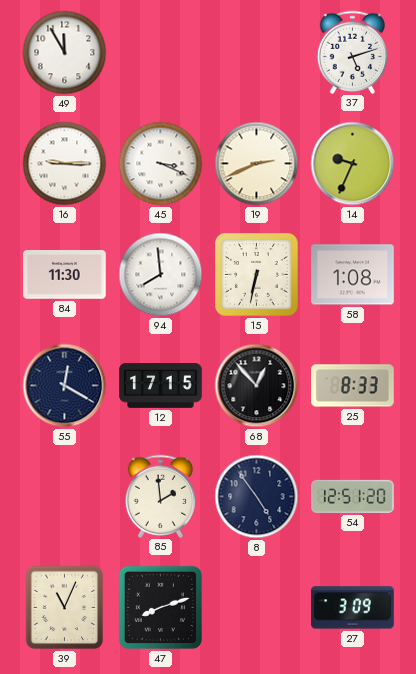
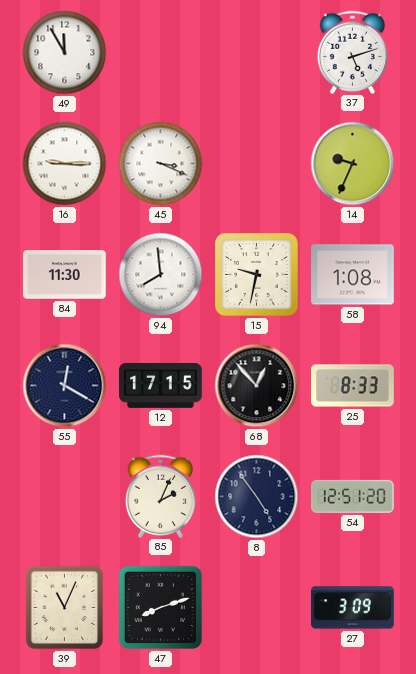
19: 2:41 -> none
15: 6:32 -> 9:32
85: 1:59 -> 2:04
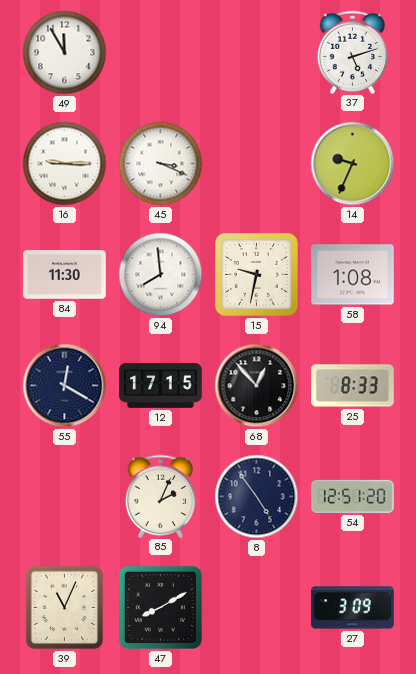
47: 8:12 -> 8:10
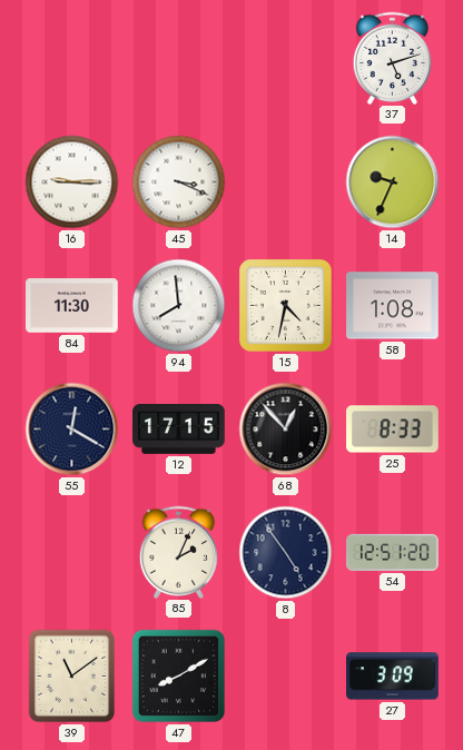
49: 11:55 -> none
15: 9:32 -> 4:32
39: 11:04 -> 11:09
